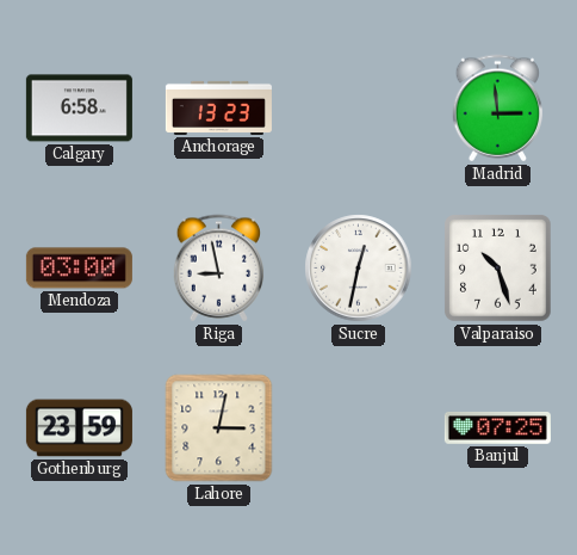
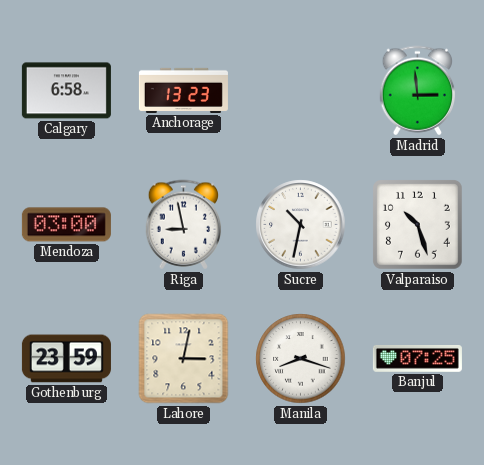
Sucre: 12:32 -> 10:32
Manila: none -> 8:18
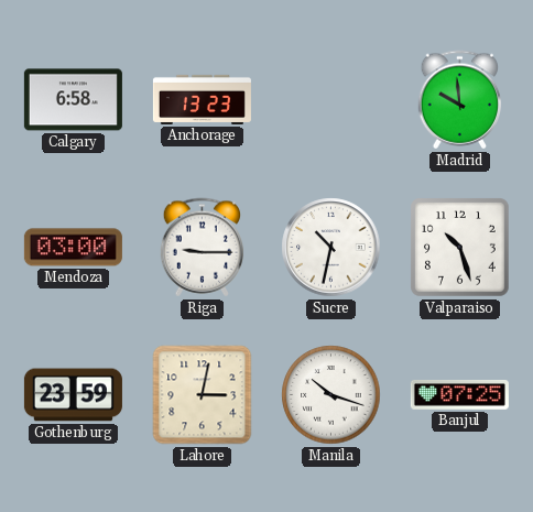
Madrid: 2:59 -> 9:59
Riga: 8:58 -> 9:15
Manila: 8:18 -> 10:18
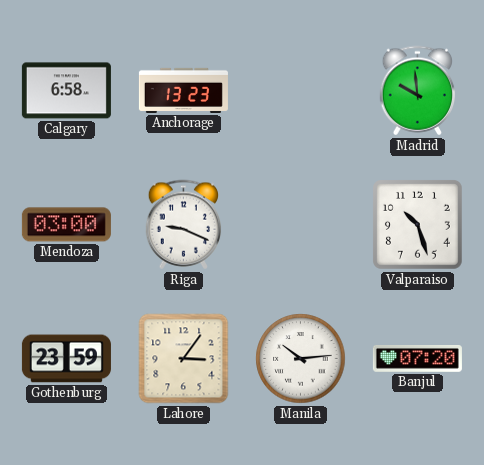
Riga: 9:15 -> 9:19
Sucre: 10:32 -> none
Lahore: 3:02 -> 3:06
Manila: 10:18 -> 10:14
Banjul: 07:25 -> 07:20
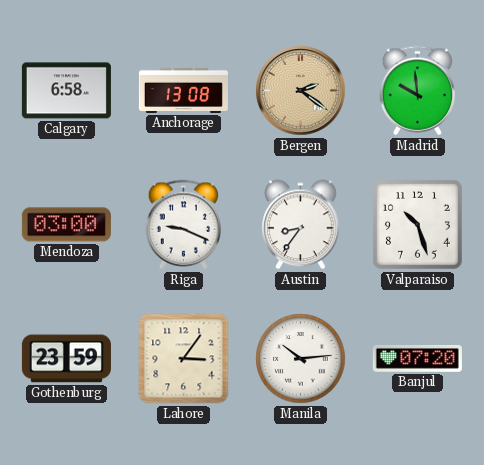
Anchorage: 13:23 -> 13:08
Bergen: none -> 2:21
Austin: none -> 8:36
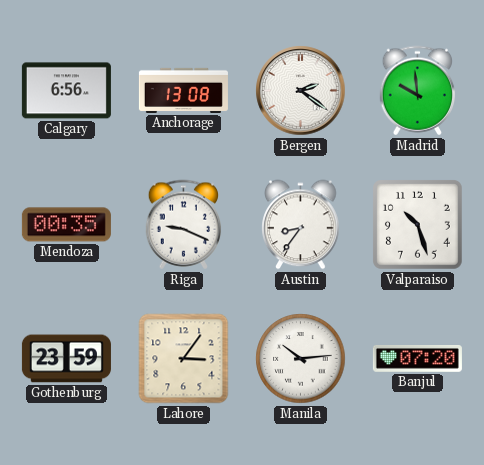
Calgary: 6:58 -> 6:56
Bergen dial: champagne -> white
Mendoza: 03:00 -> 00:35
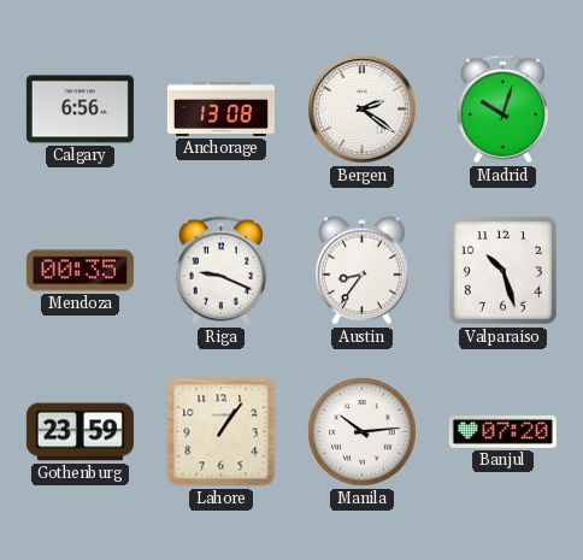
Madrid: 9:59 -> 10:03
Lahore: 3:06 -> 1:06
